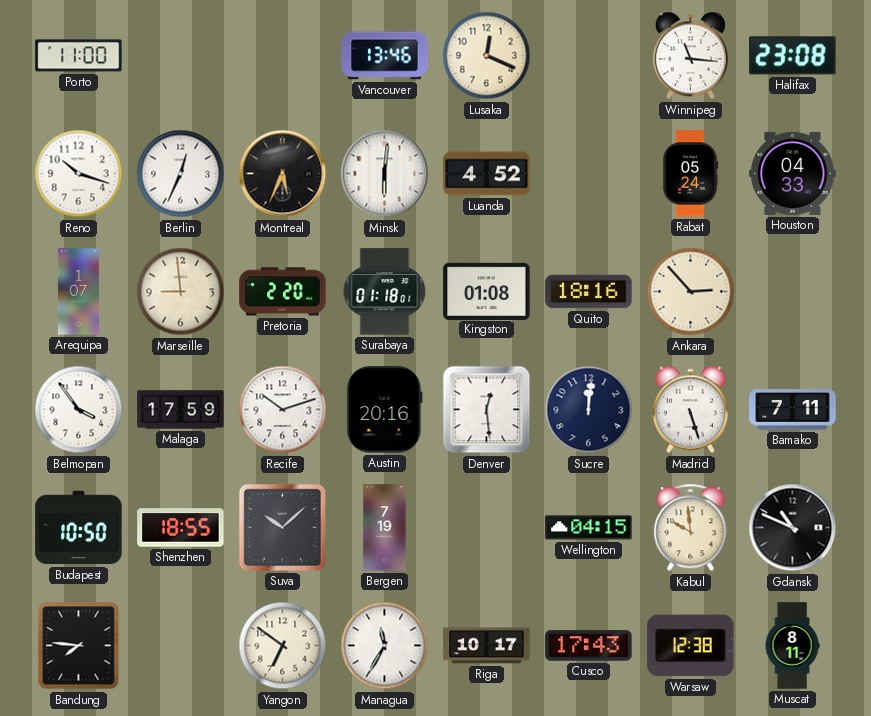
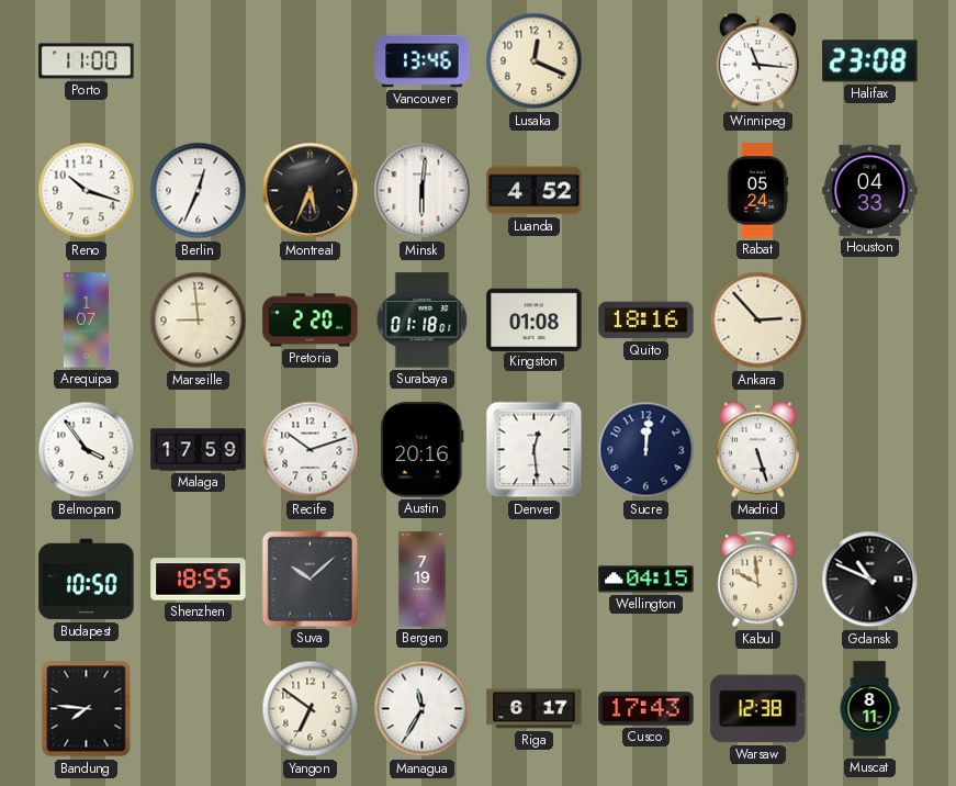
Bamako: 7:11 -> none
Riga: 10:17 -> 6:17
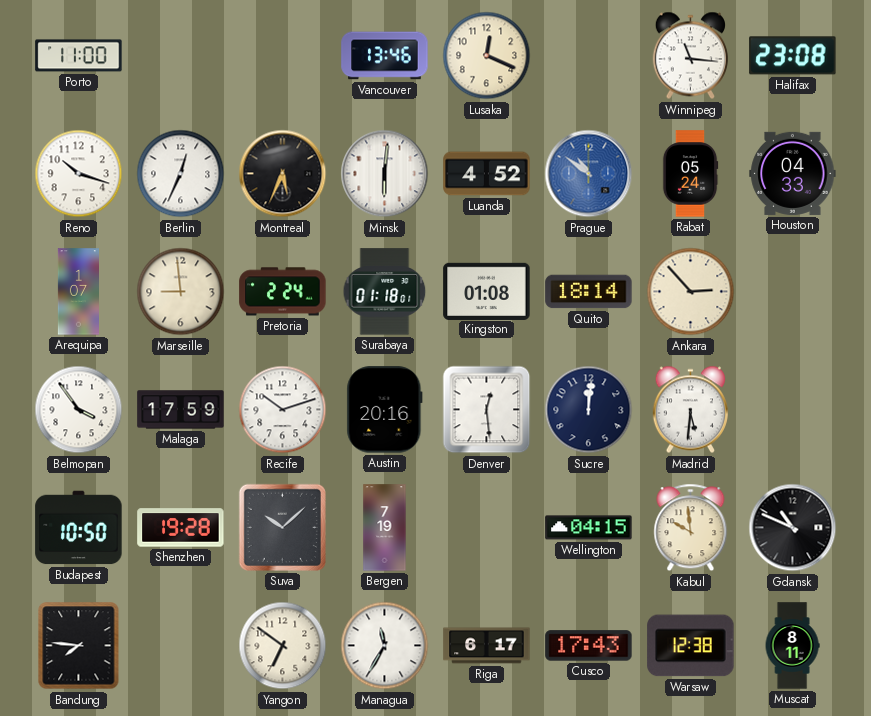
Prague: none -> 10:51
Pretoria: 2:20 -> 2:24
Quito: 18:16 -> 18:14
Madrid: 5:27 -> 5:31
Shenzhen: 18:55 -> 19:28
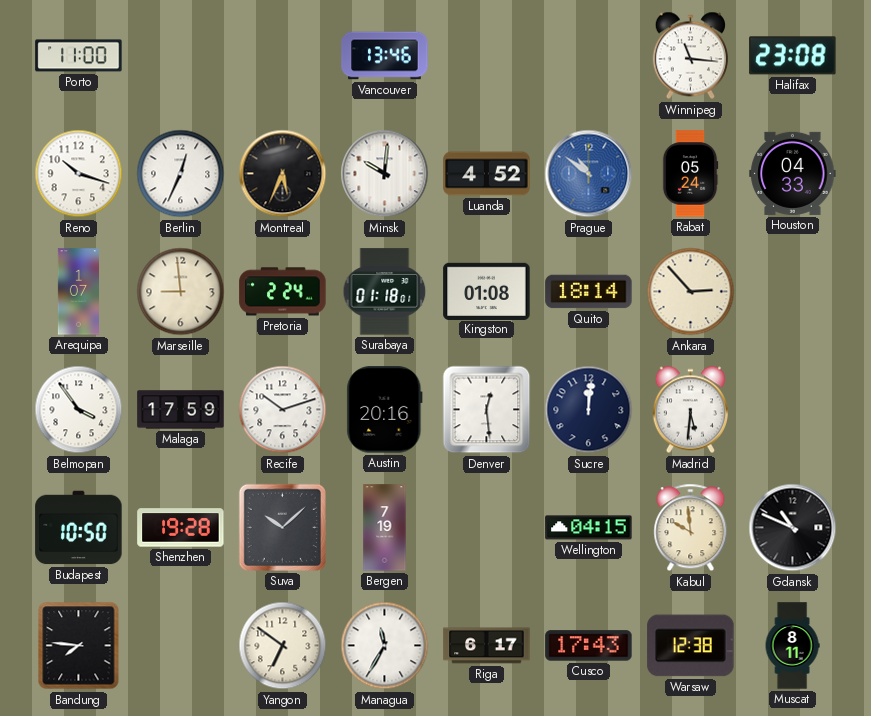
Lusaka: 12:19 -> none
Minsk: 6:01 -> 10:01
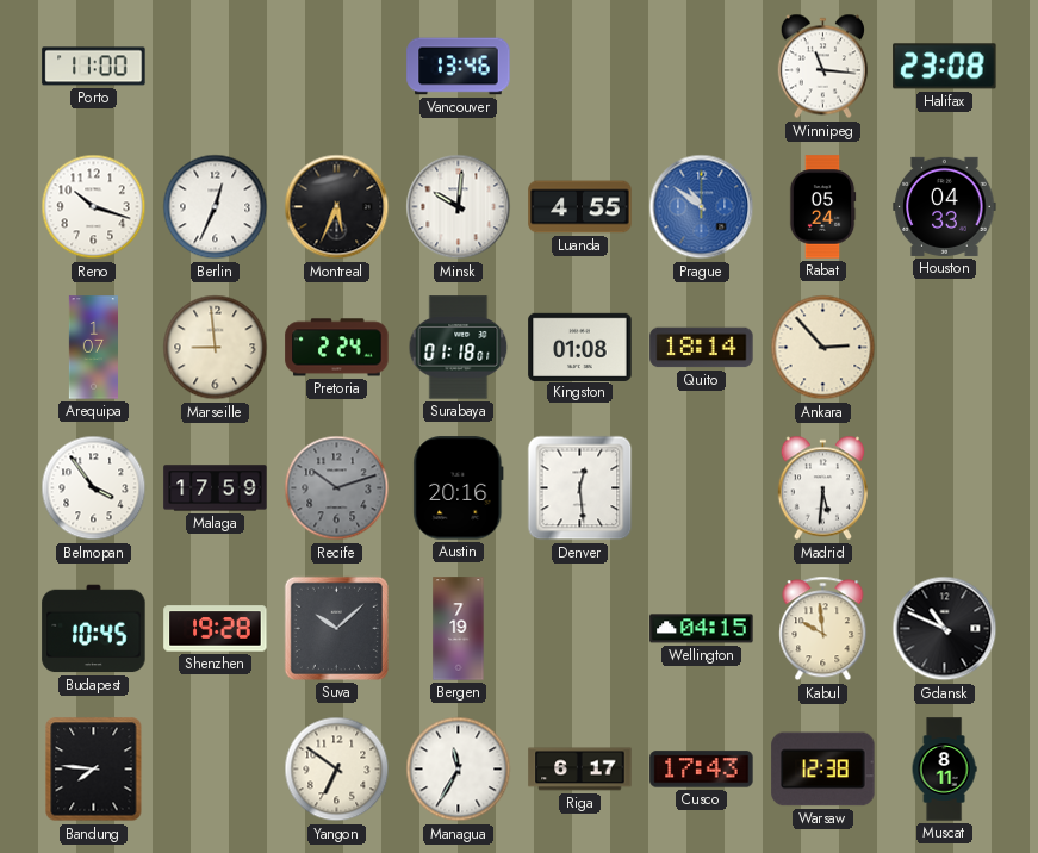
Luanda: 4:52 -> 4:55
Recife dial: white -> grey
Sucre: 12:01 -> none
Budapest: 10:50 -> 10:45
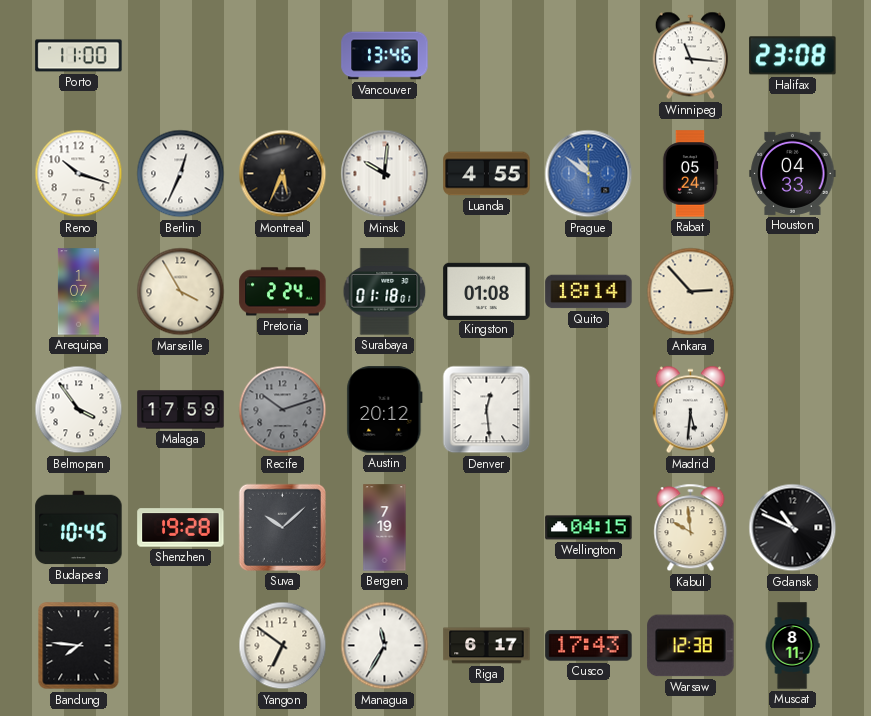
Marseille: 8:59 -> 3:55
Austin: 20:16 -> 20:12
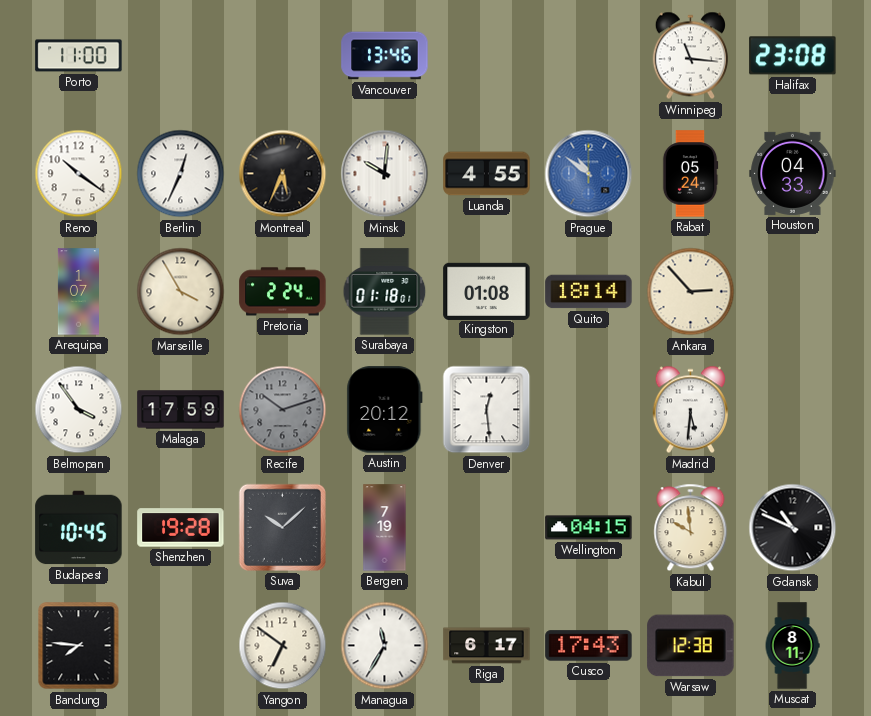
Reno: 10:18 -> 10:21
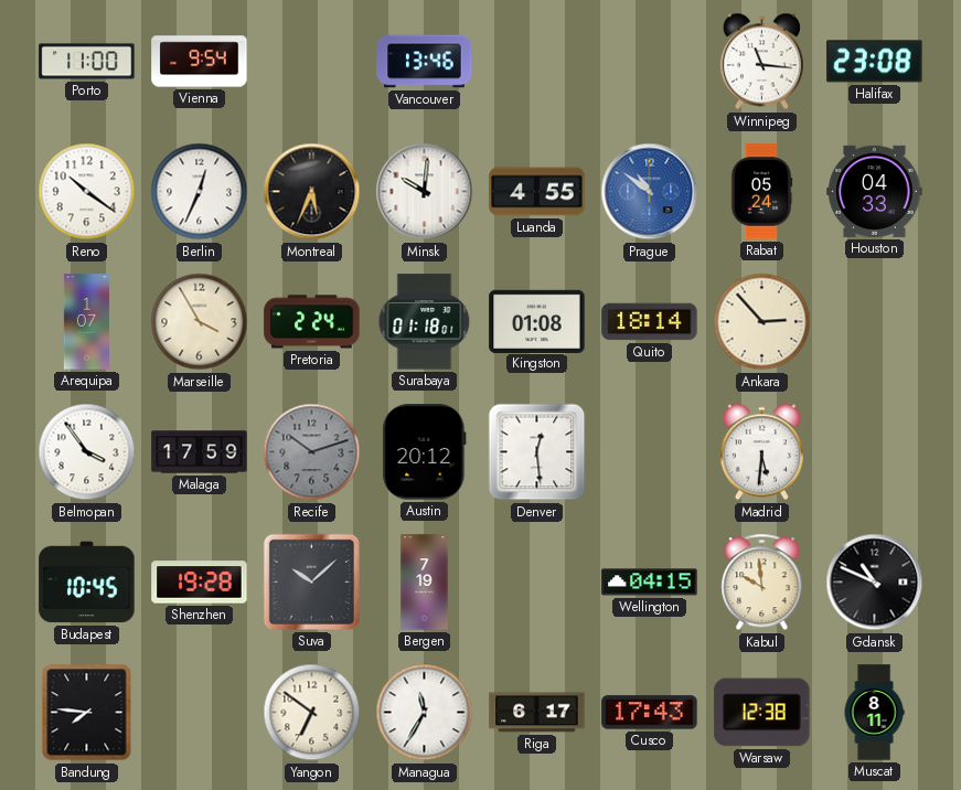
Vienna: none -> 9:54
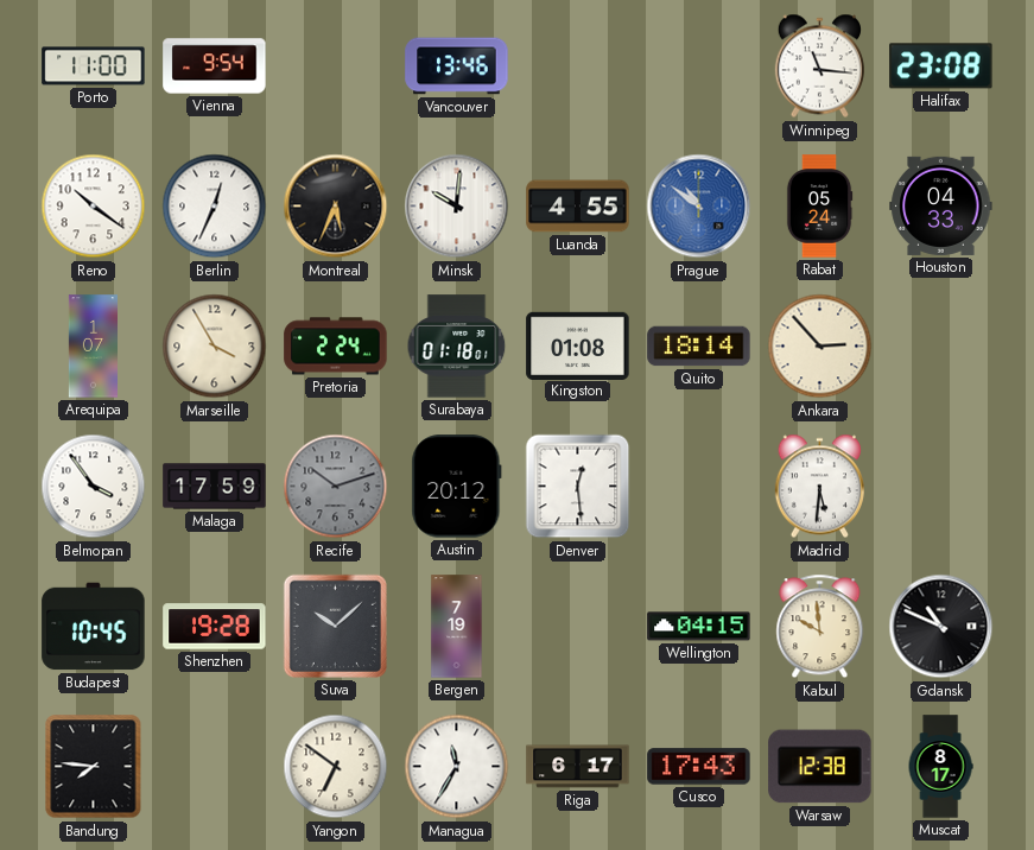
Muscat: 8:11 -> 8:17
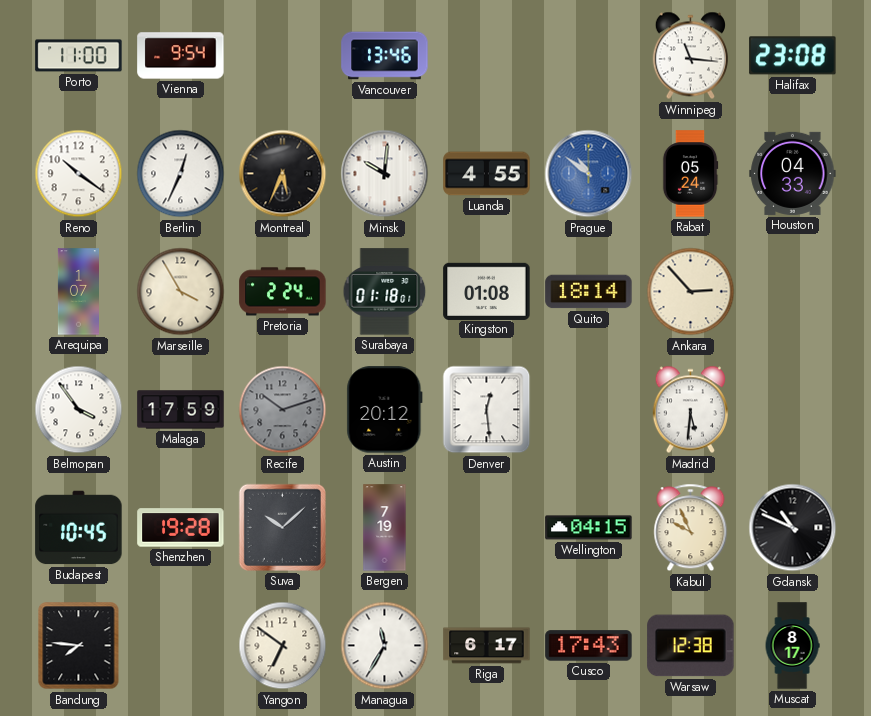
Kabul: 9:59 -> 9:56
